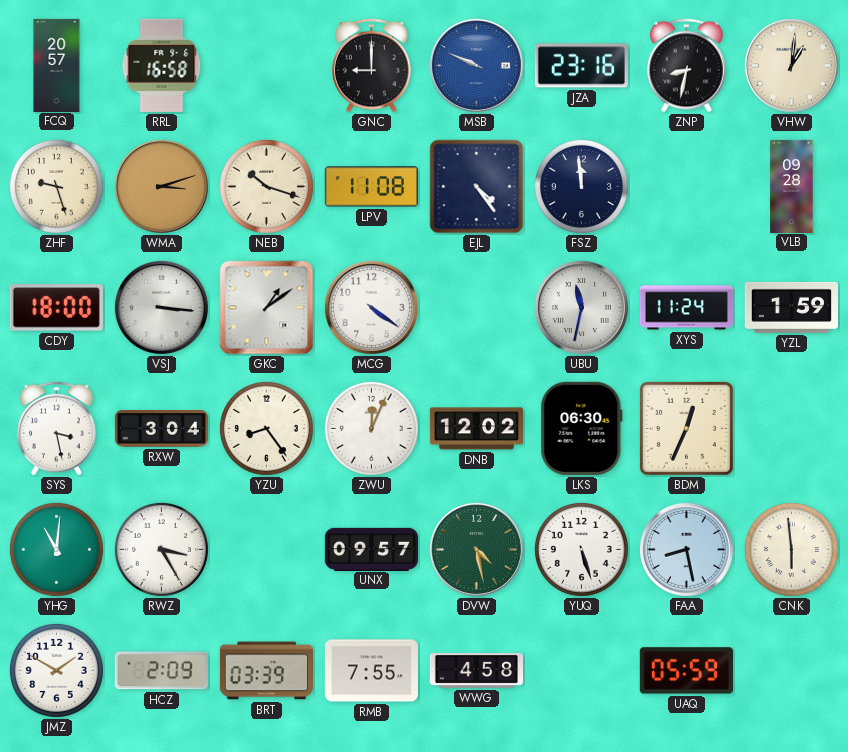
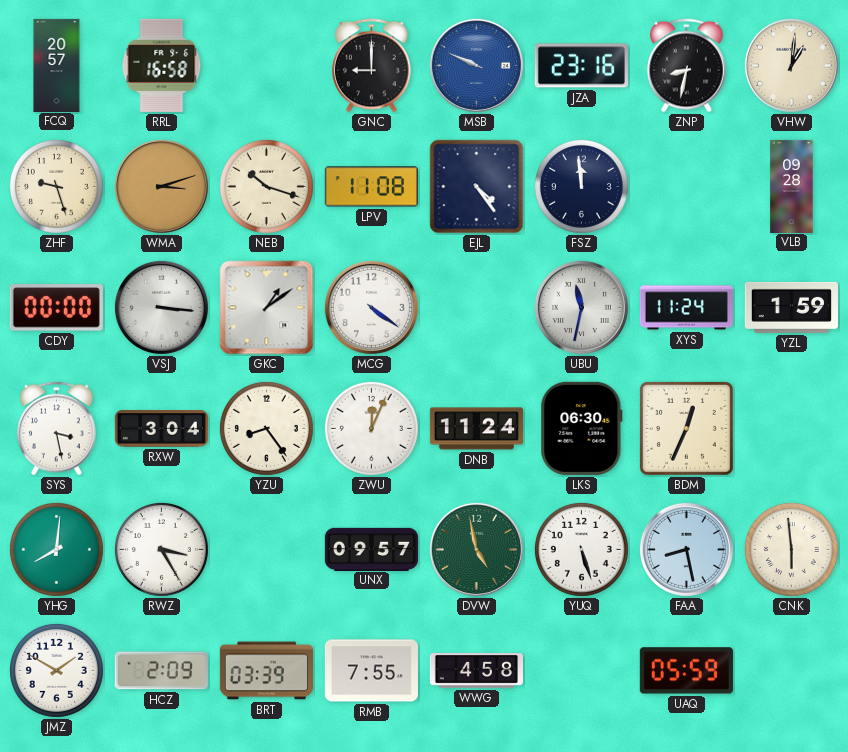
CDY: 18:00 -> 00:00
DNB: 12:02 -> 11:24
YHG: 11:01 -> 8:01
DVW: 4:28 -> 4:58
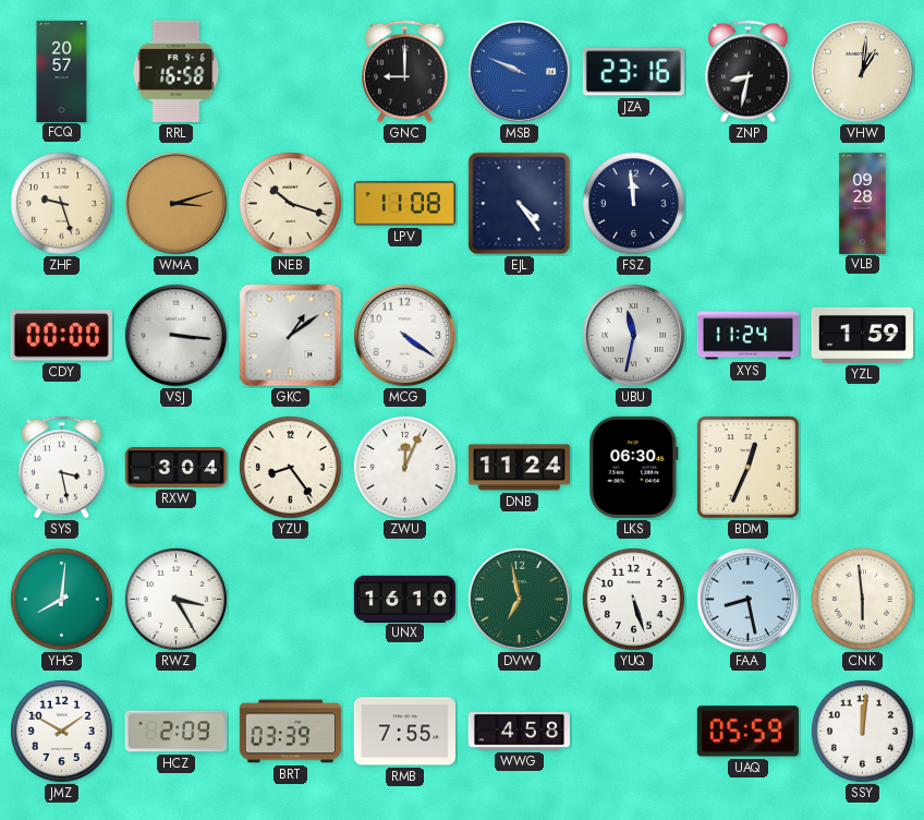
UNX: 09:57 -> 16:10
DVW: 4:58 -> 6:58
SSY: none -> 12:01
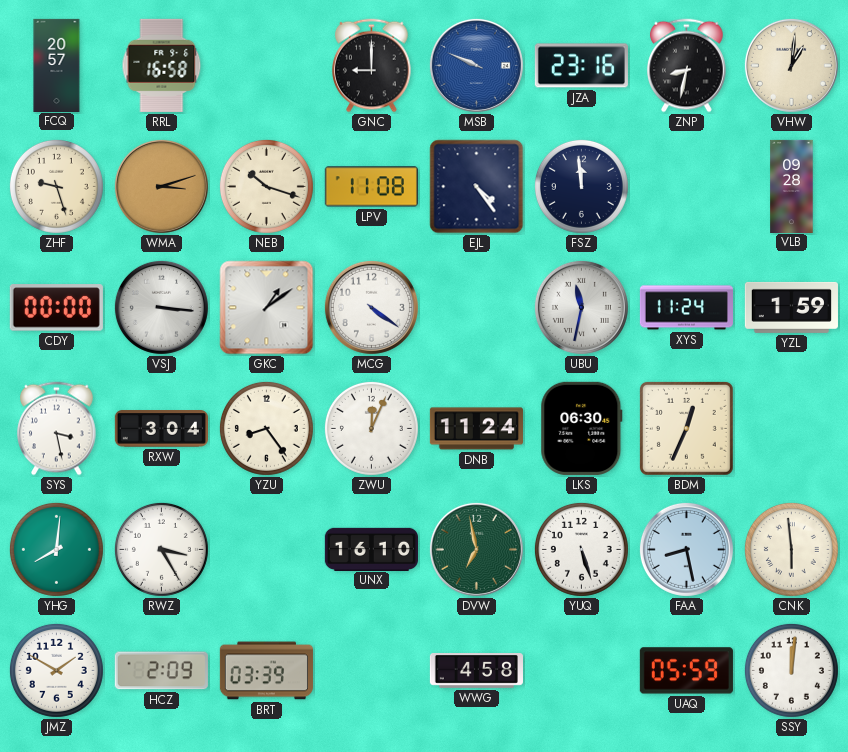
RMB: 7:55 -> none
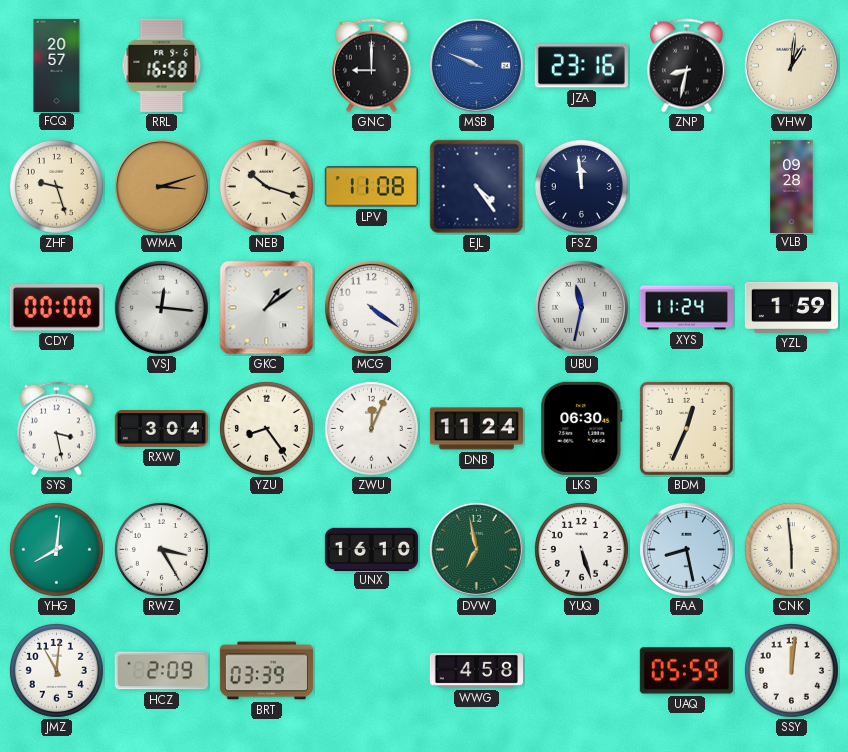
VSJ: 3:16 -> 12:16
JMZ: 1:50 -> 11:01
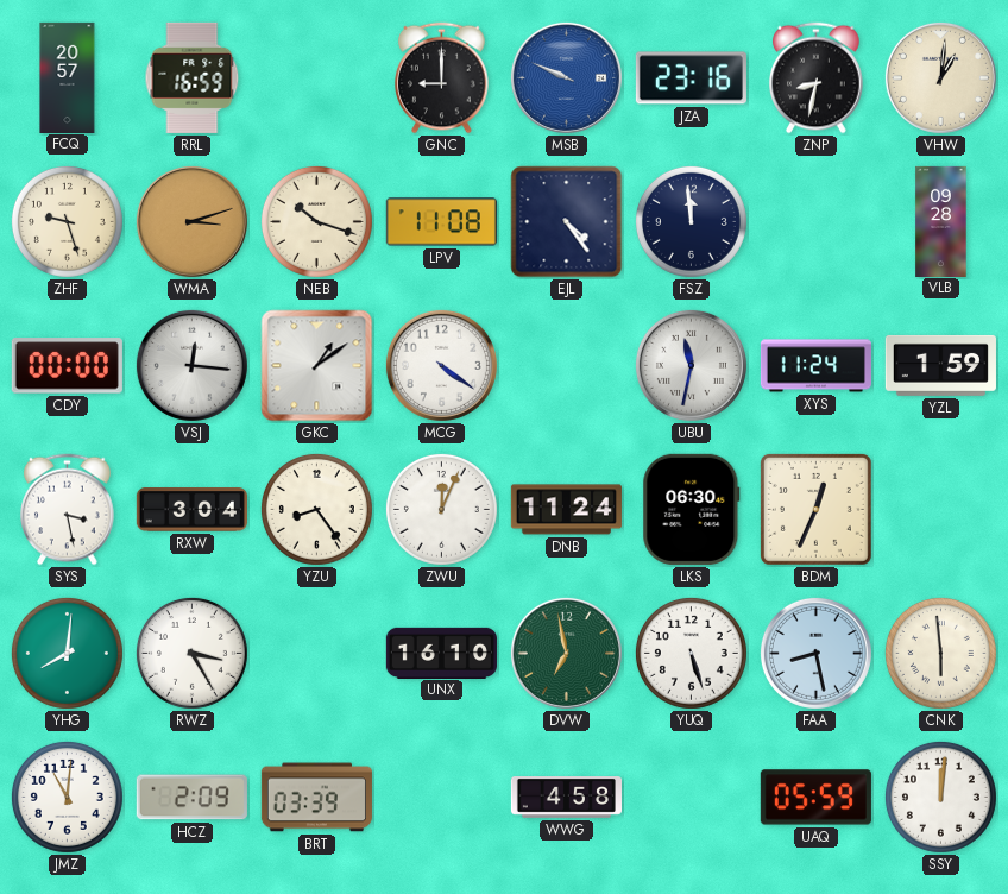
RRL: 16:58 -> 16:59
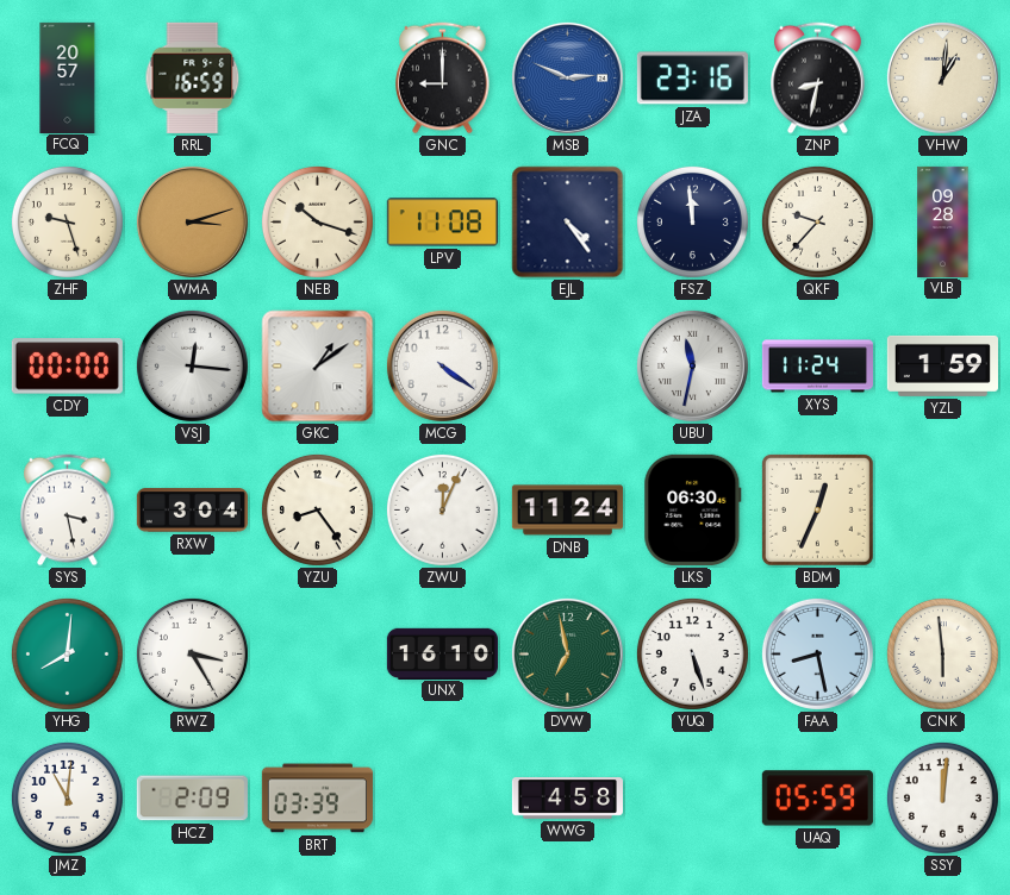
MSB: 9:49 -> 2:49
QKF: none -> 9:37
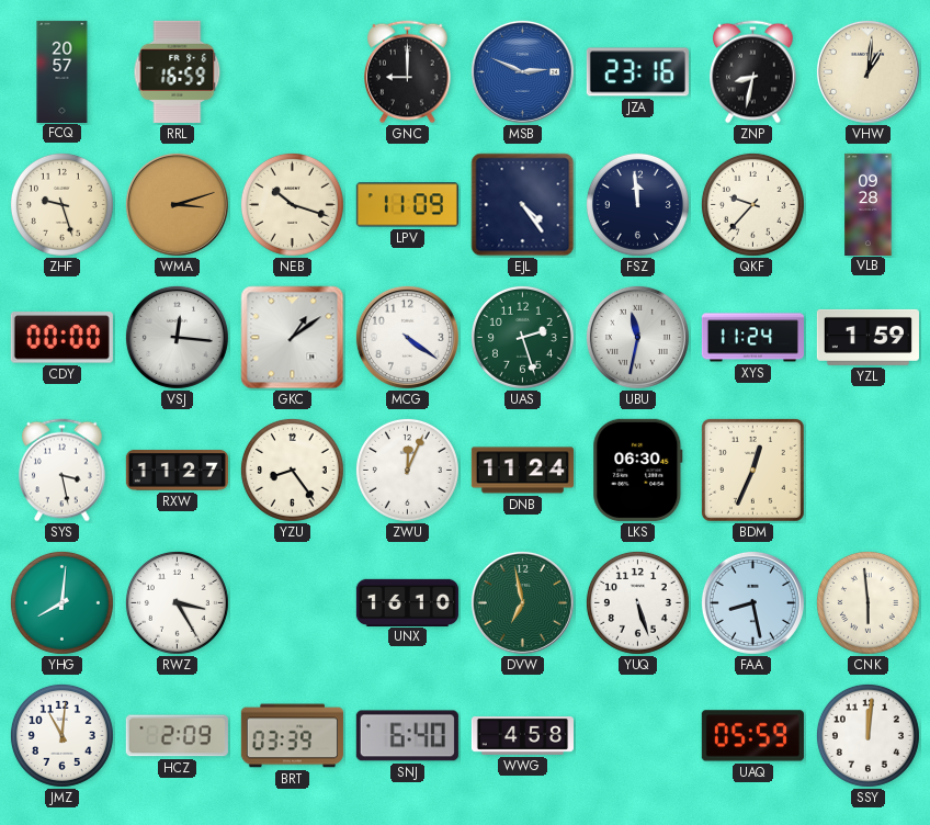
LPV: 11:08 -> 11:09
UAS: none -> 2:27
RXW: 3:04 -> 11:27
SNJ: none -> 6:40
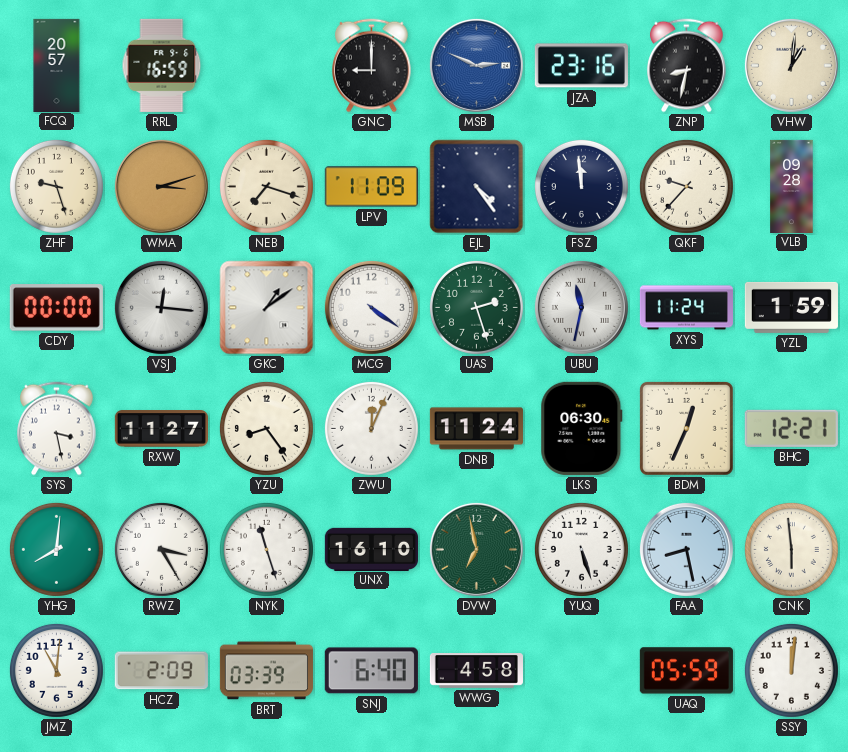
NEB: 10:18 -> 7:18
BHC: none -> 12:21
NYK: none -> 11:27
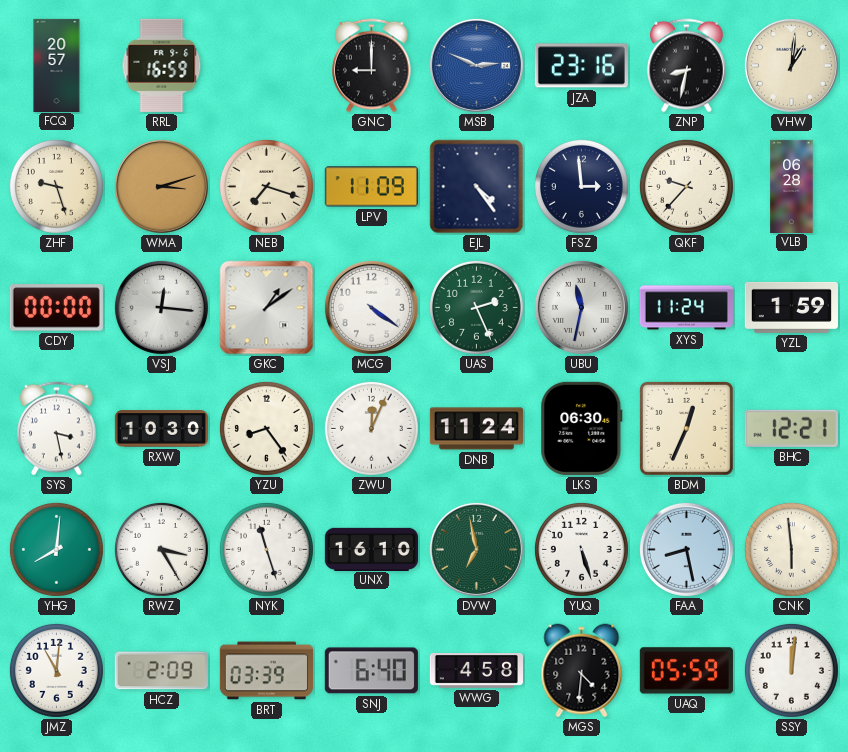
FSZ: 11:59 -> 2:59
VLB: 09:28 -> 06:28
UAS: 2:27 -> 2:26
RXW: 11:27 -> 10:30
MGS: none -> 4:31
